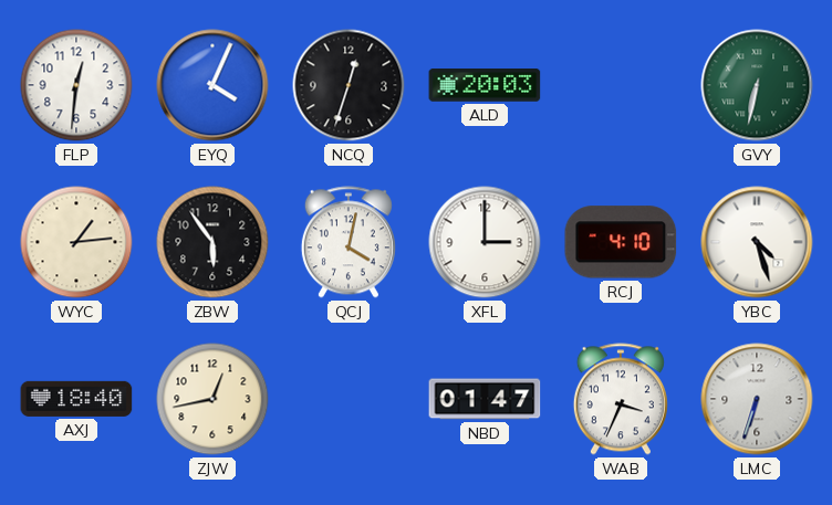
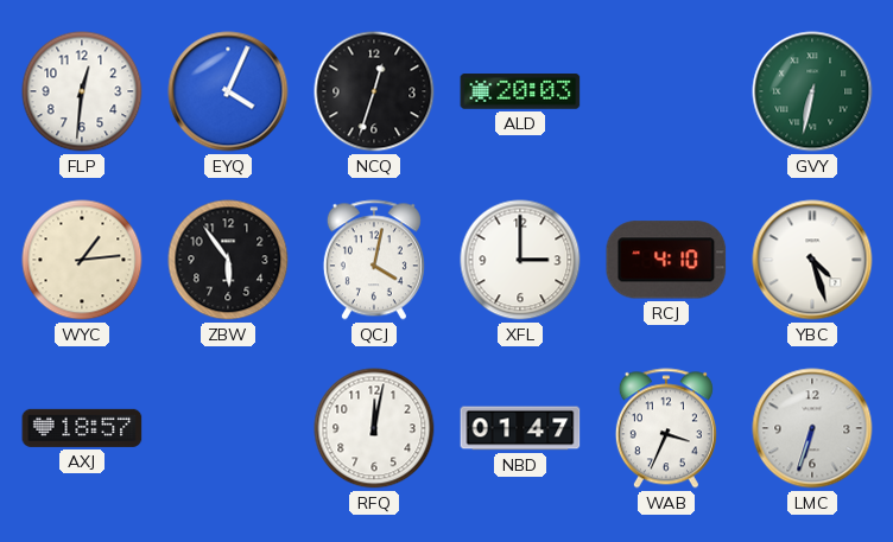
AXJ: 18:40 -> 18:57
ZJW: 12:43 -> none
RFQ: none -> 12:02
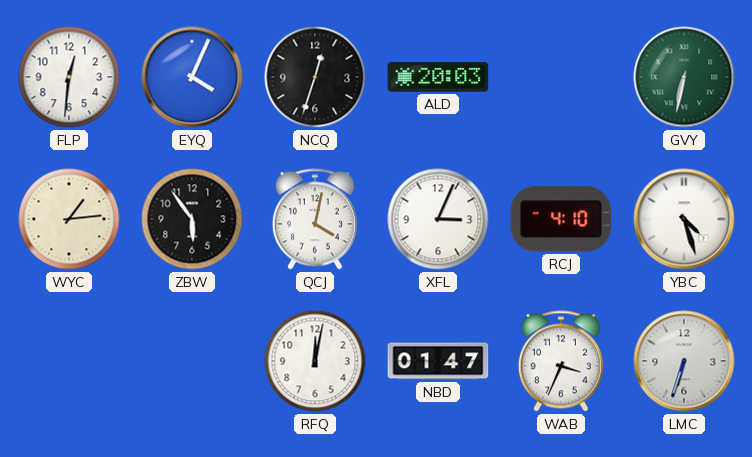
XFL: 3:00 -> 3:04
AXJ: 18:57 -> none
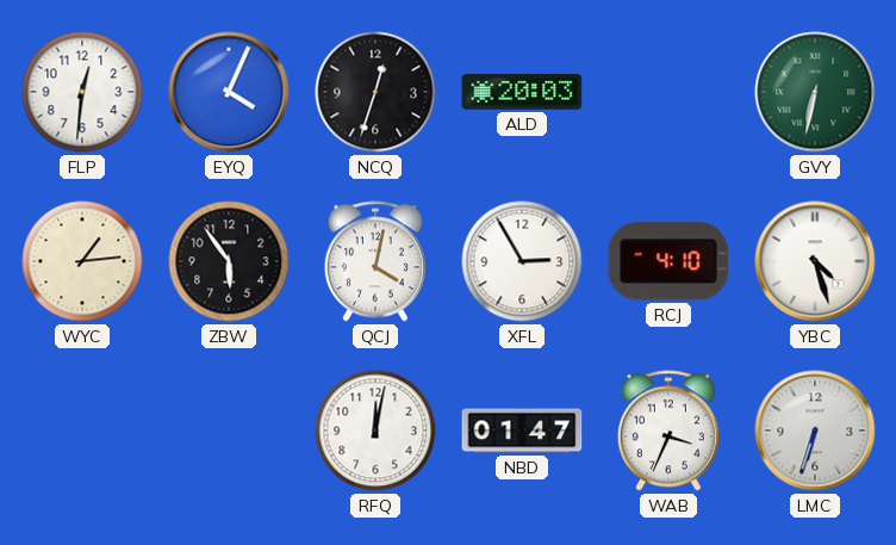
XFL: 3:04 -> 2:55
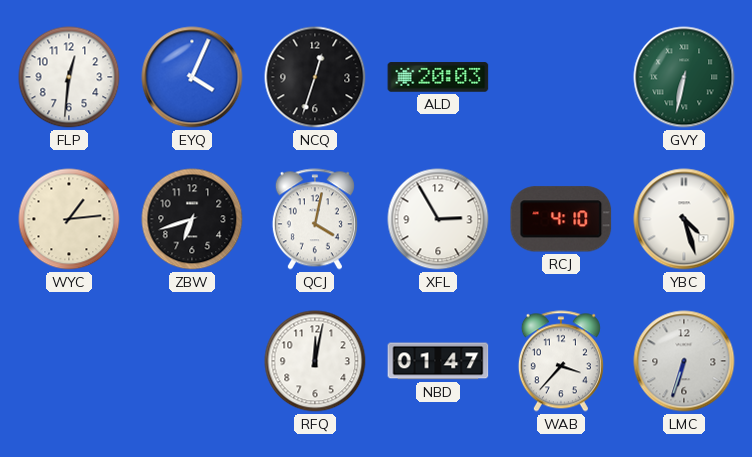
ZBW: 5:54 -> 6:42
WAB: 3:34 -> 3:37
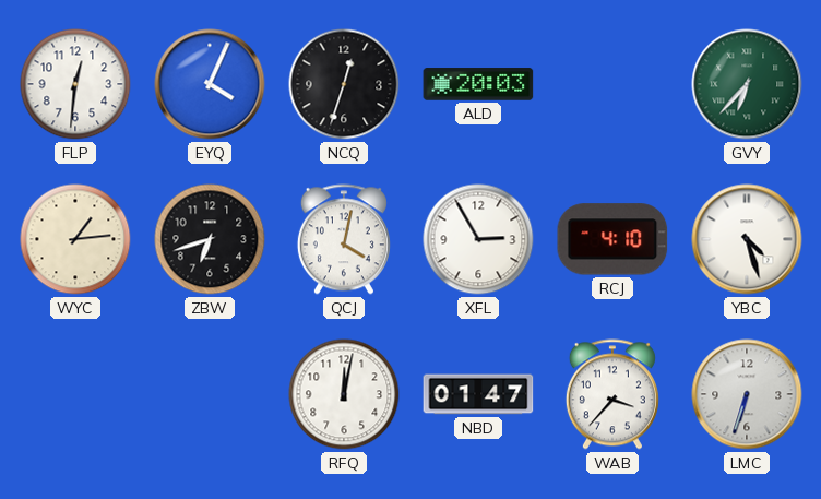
GVY: 6:32 -> 6:37
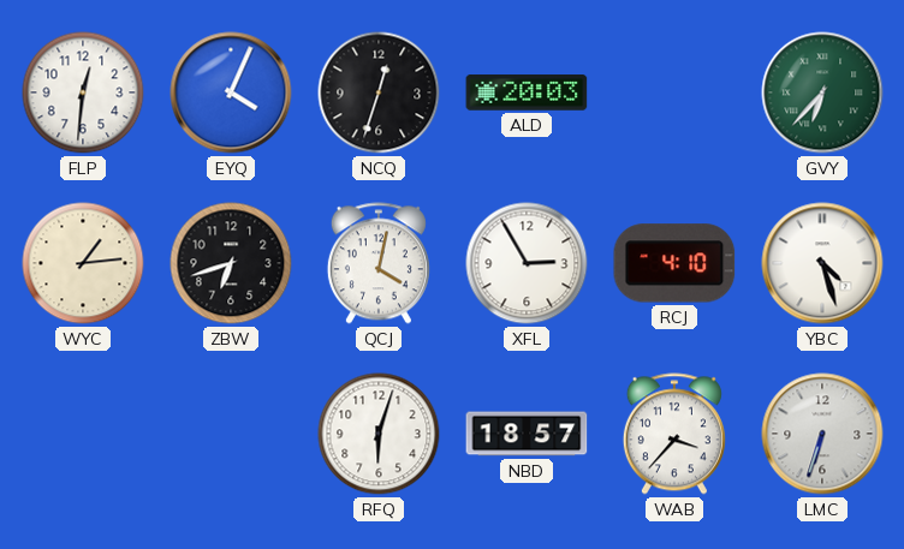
RFQ: 12:02 -> 6:03
NBD: 01:47 -> 18:57
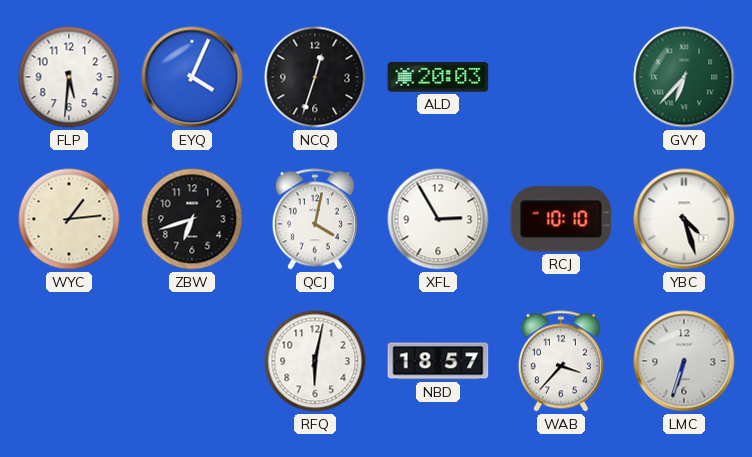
FLP: 12:31 -> 5:31
RCJ: 4:10 -> 10:10
RFQ: 6:03 -> 6:02
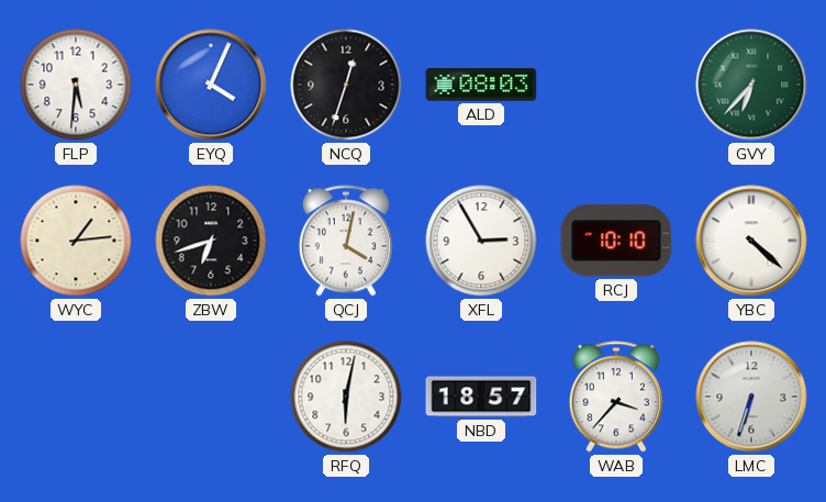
ALD: 20:03 -> 08:03
YBC: 4:27 -> 4:22
